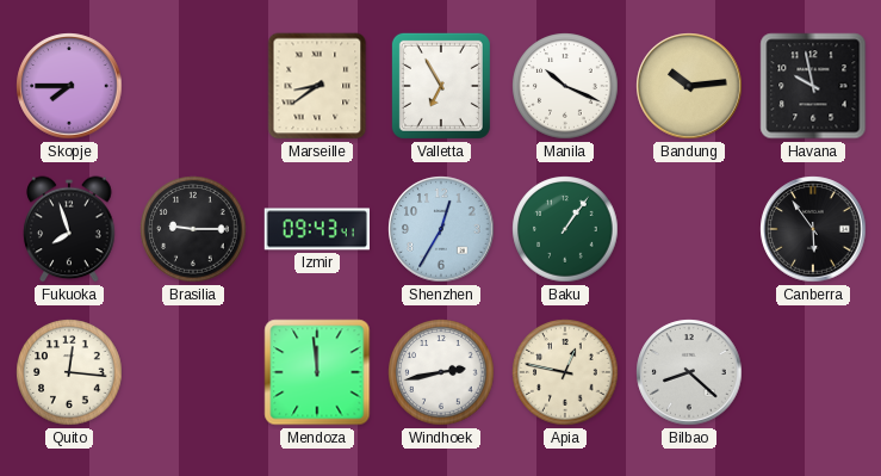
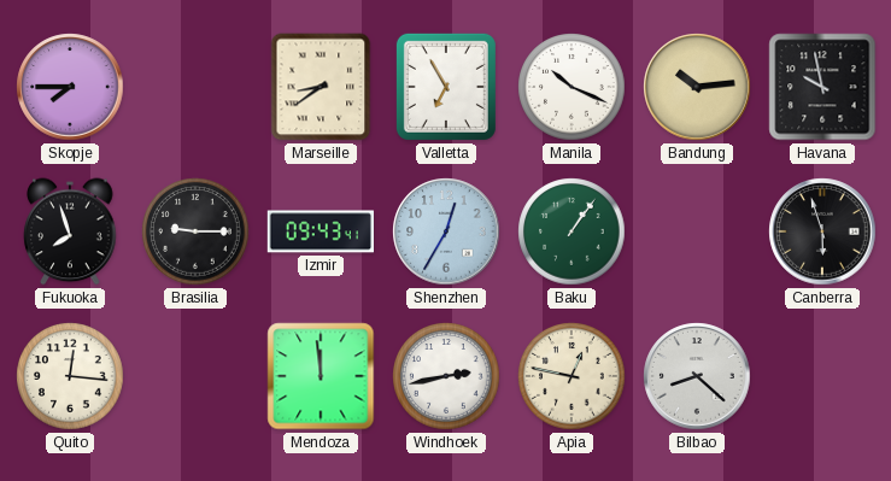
Canberra: 5:54 -> 5:57
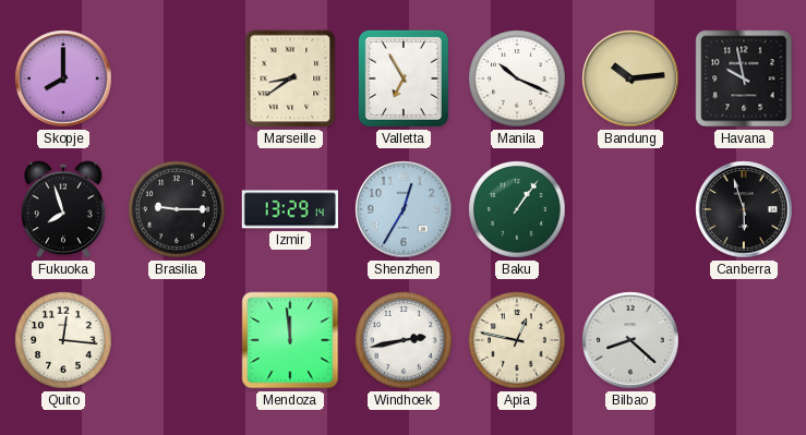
Skopje: 7:45 -> 8:00
Izmir: 09:43 -> 13:29
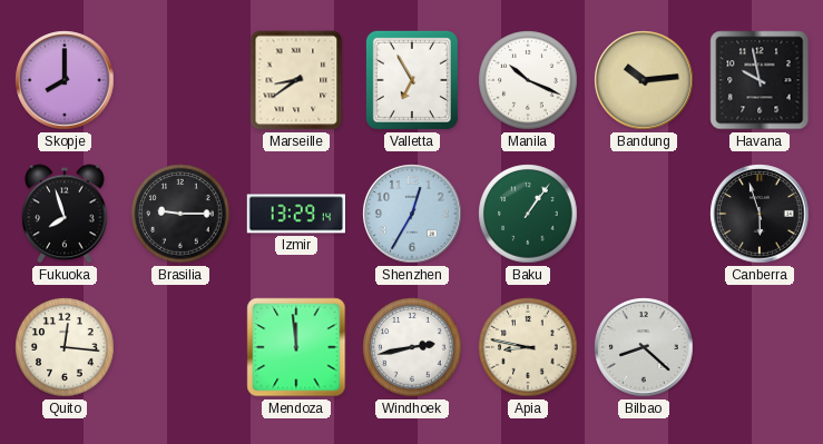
Apia: 12:47 -> 8:47
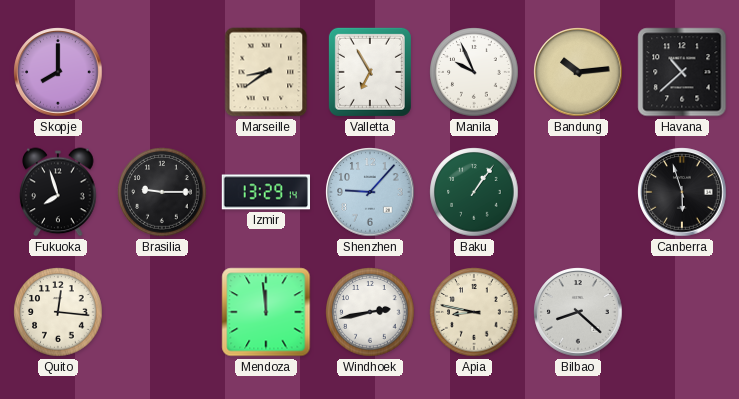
Manila: 10:19 -> 9:56
Havana: 9:58 -> 10:38
Shenzhen: 12:35 -> 9:07
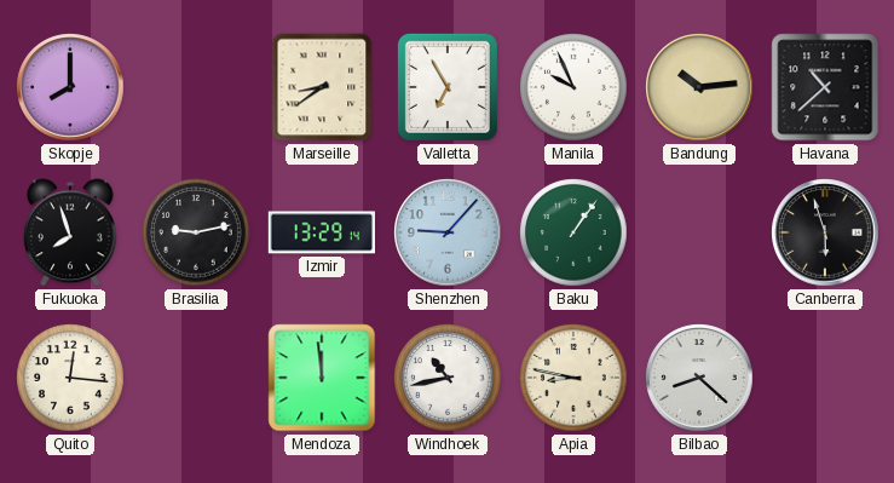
Brasilia: 9:15 -> 9:13
Windhoek: 2:43 -> 10:43
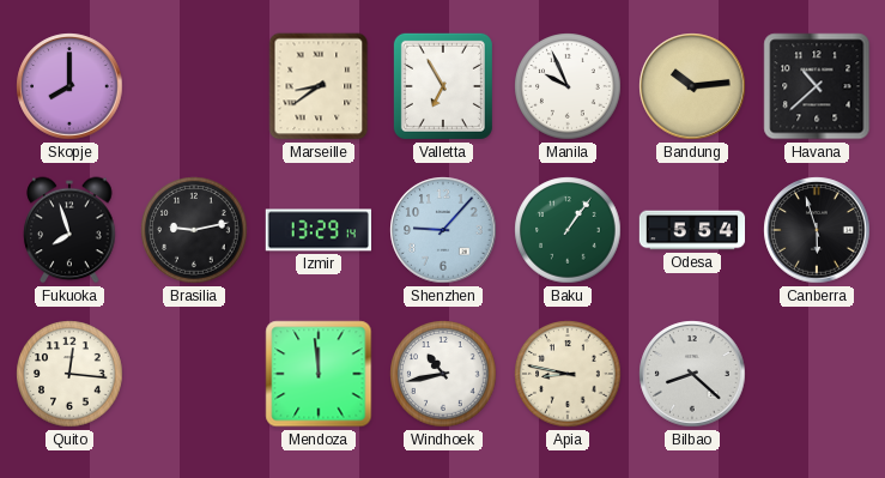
Odesa: none -> 5:54
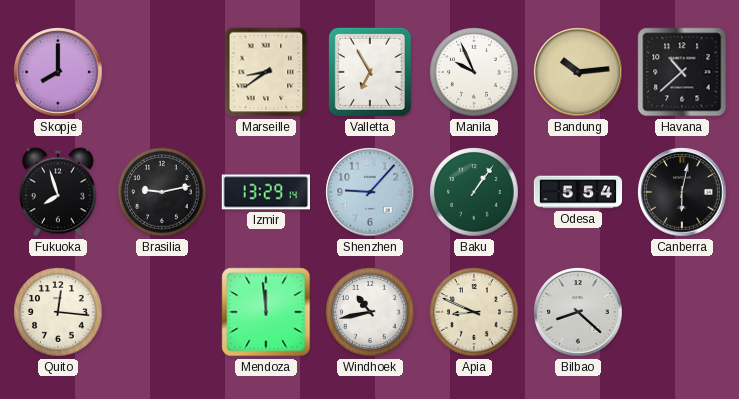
Canberra: 5:57 -> 6:02
Apia: 8:47 -> 8:49
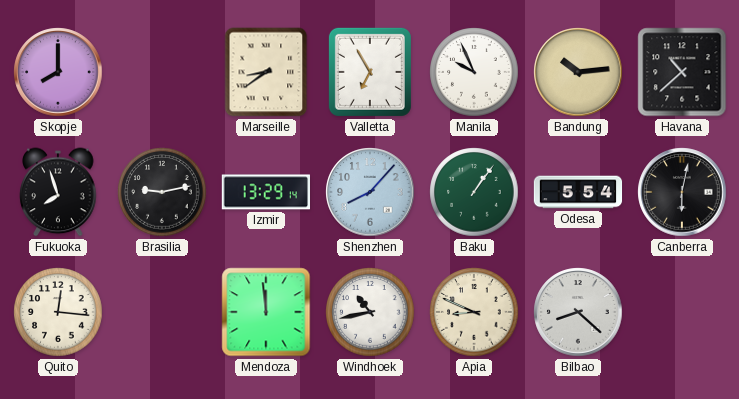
Shenzhen: 9:07 -> 8:07
